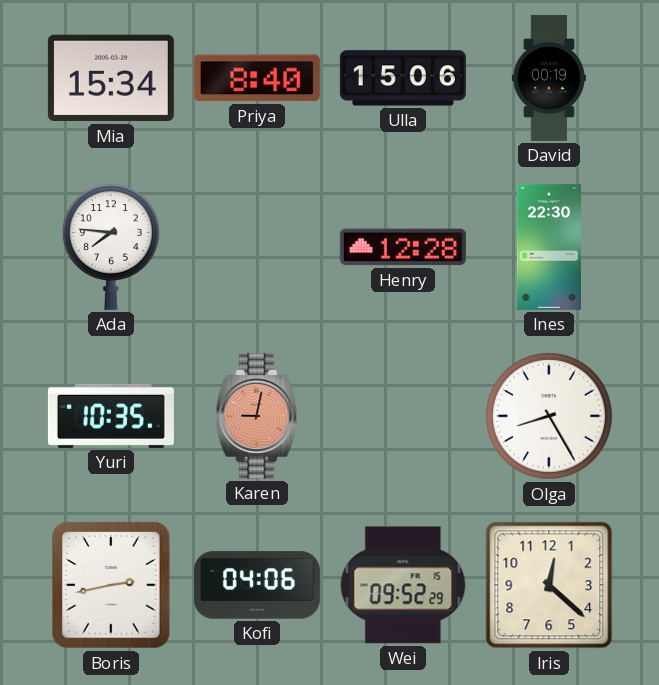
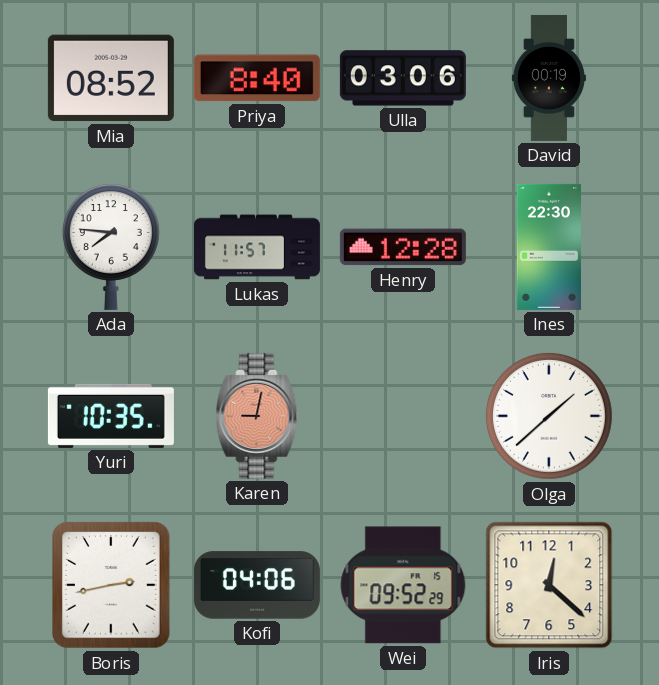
Mia: 15:34 -> 08:52
Ulla: 15:06 -> 03:06
Lukas: none -> 11:57
Olga: 8:25 -> 1:38
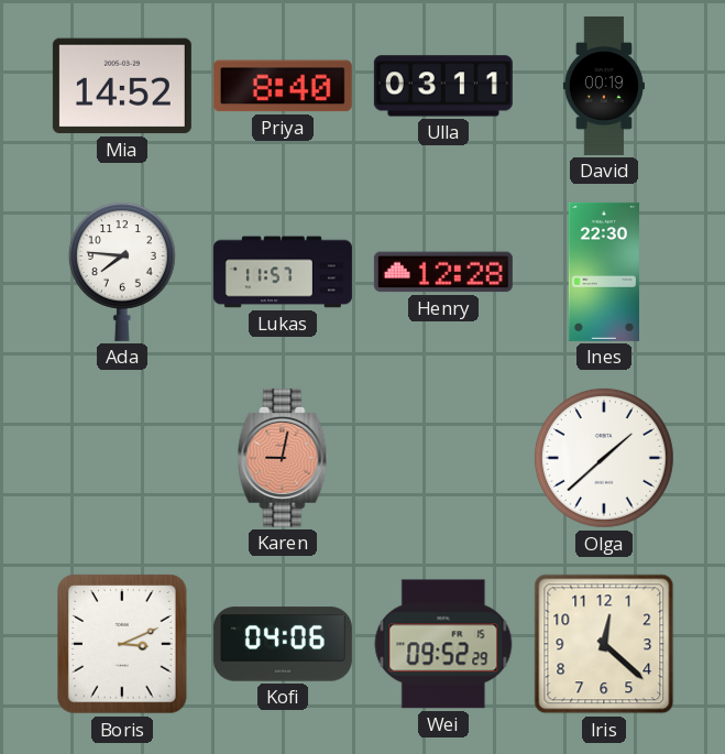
Mia: 08:52 -> 14:52
Ulla: 03:06 -> 03:11
Yuri: 10:35 -> none
Boris: 2:43 -> 3:11
